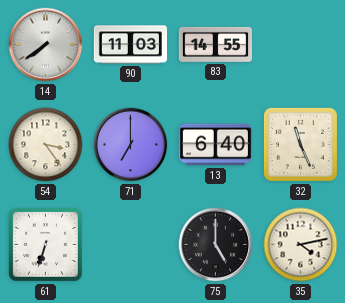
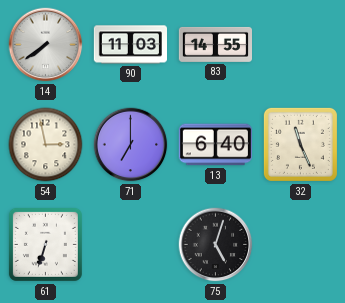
54: 3:24 -> 2:58
75: 5:00 -> 5:03
35: 4:13 -> none
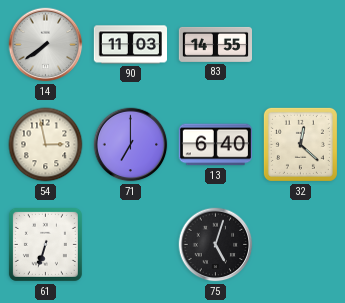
32: 11:26 -> 12:22
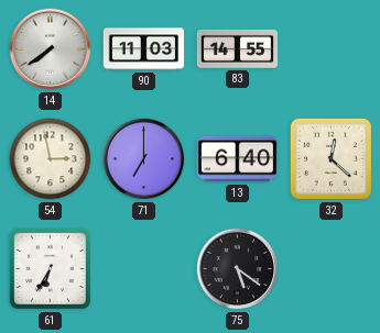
61: 6:33 -> 6:35
75: 5:03 -> 5:21
